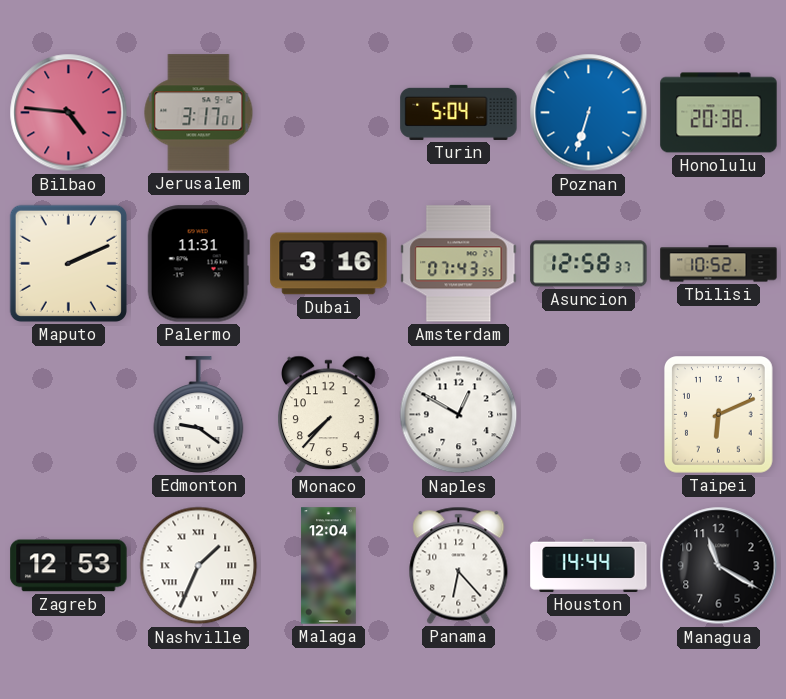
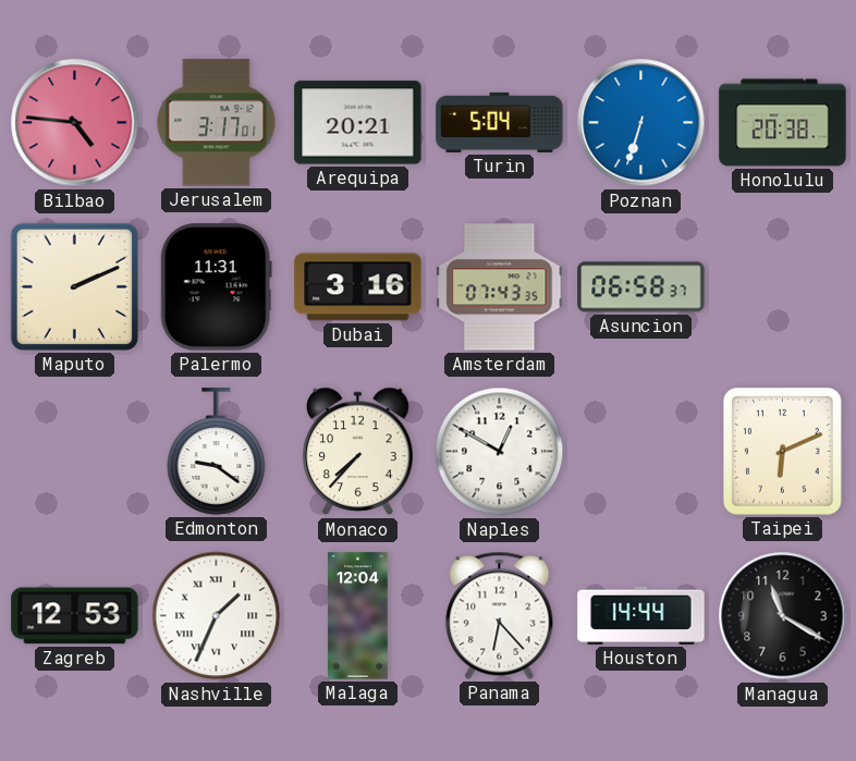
Arequipa: none -> 20:21
Asuncion: 12:58 -> 06:58
Tbilisi: 10:52 -> none
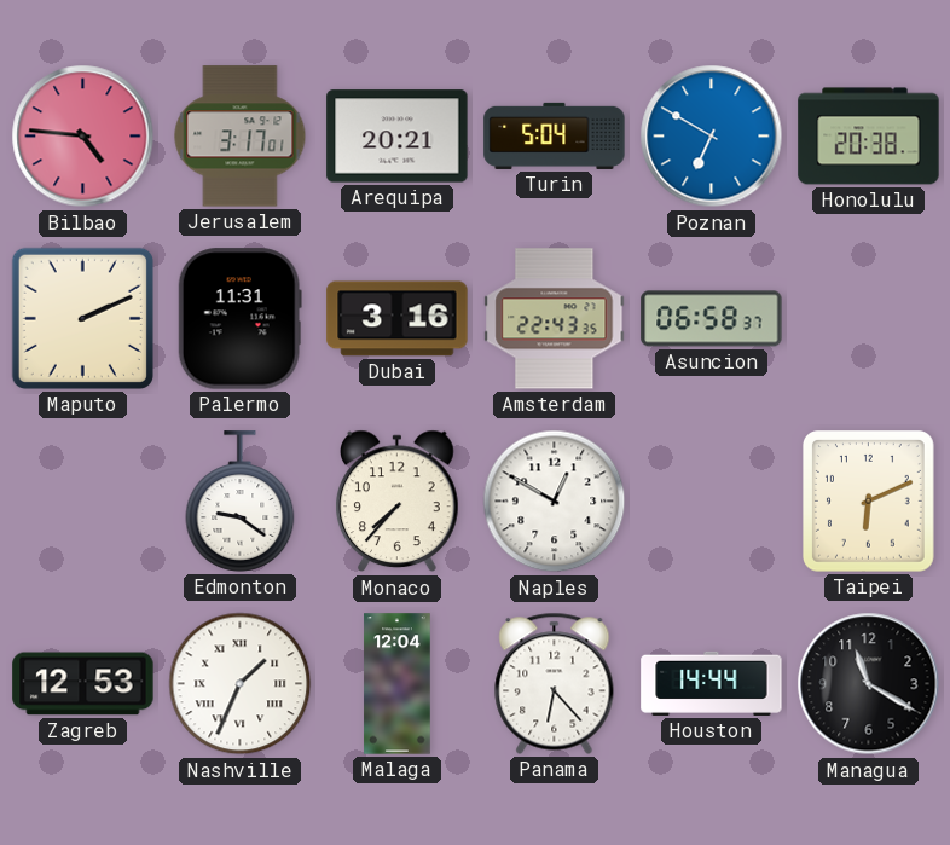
Poznan: 6:33 -> 6:50
Amsterdam: 07:43 -> 22:43
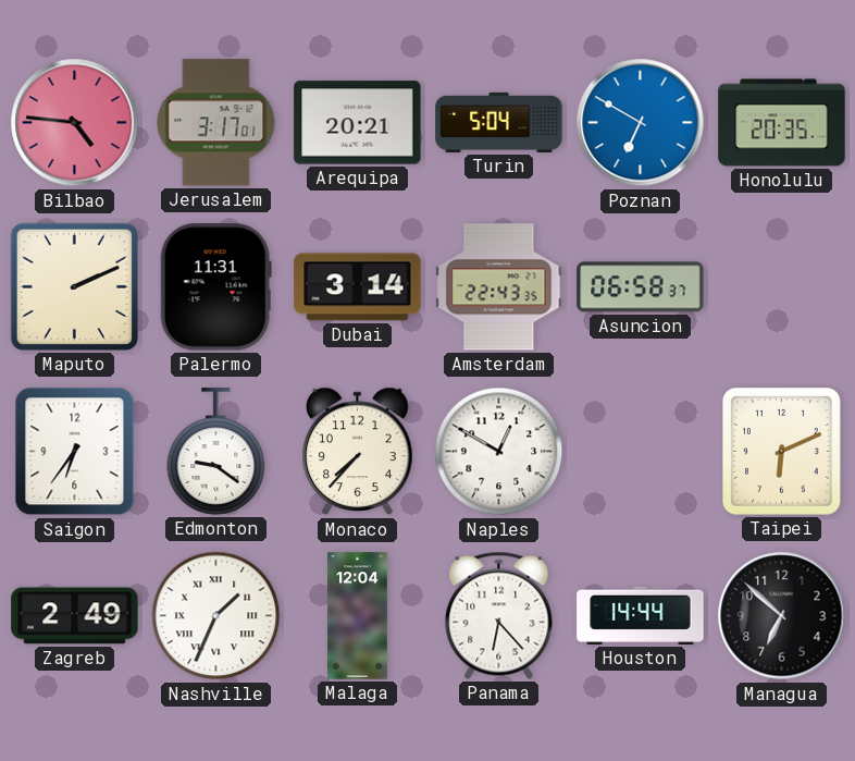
Honolulu: 20:38 -> 20:35
Dubai: 3:16 -> 3:14
Saigon: none -> 6:36
Zagreb: 12:53 -> 2:49
Managua: 11:20 -> 6:52
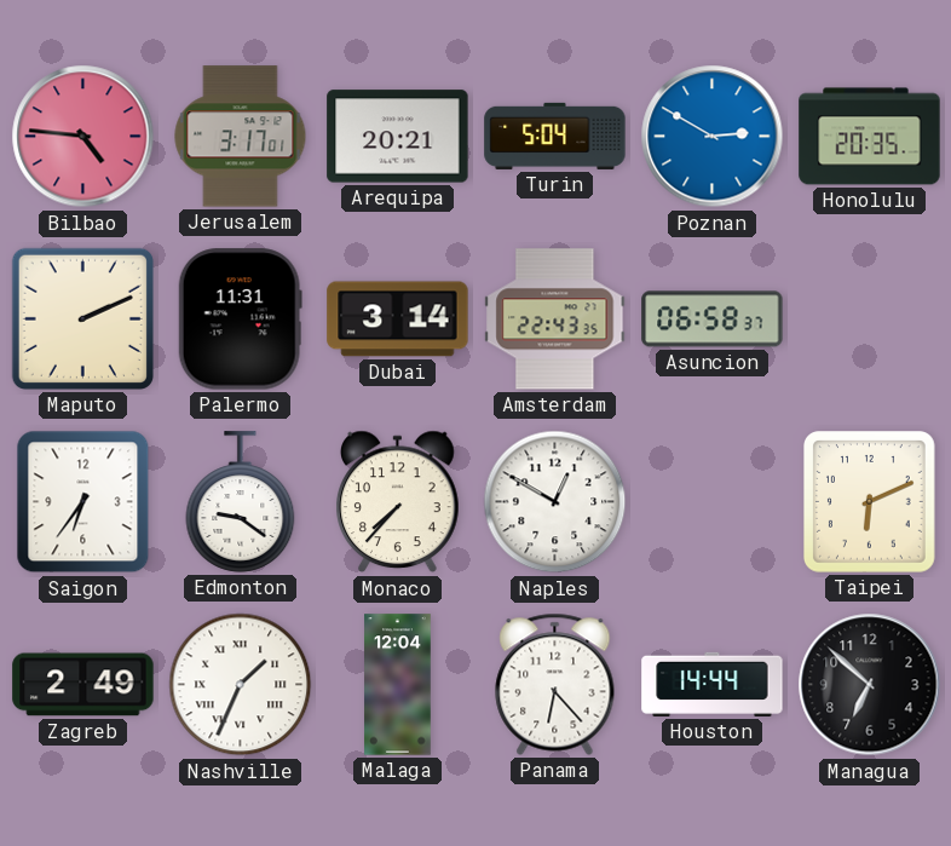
Poznan: 6:50 -> 2:50
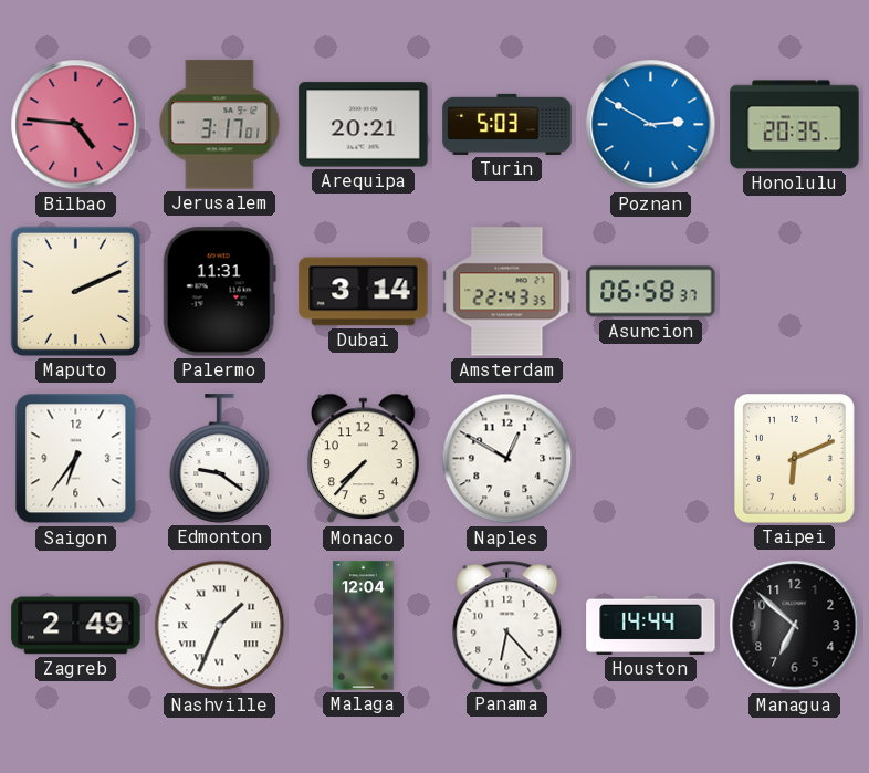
Turin: 5:04 -> 5:03
